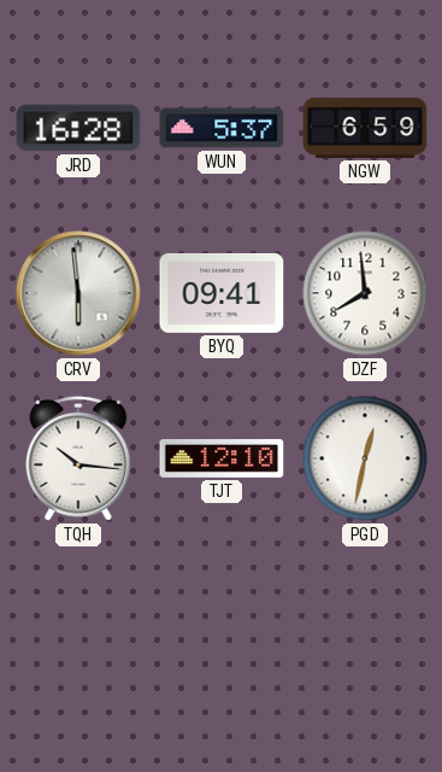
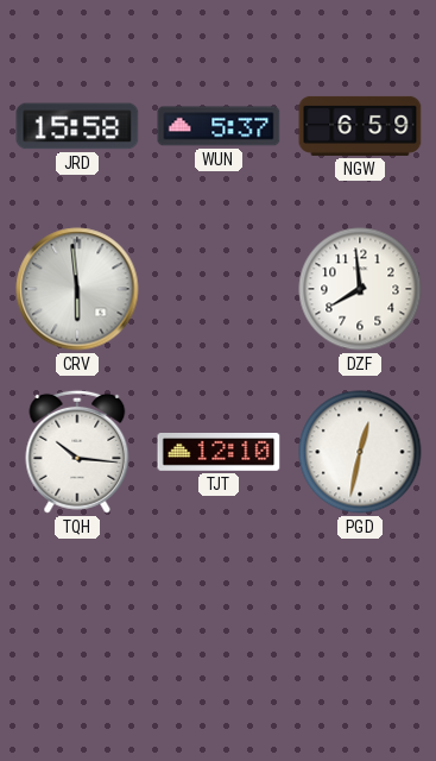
JRD: 16:28 -> 15:58
BYQ: 09:41 -> none
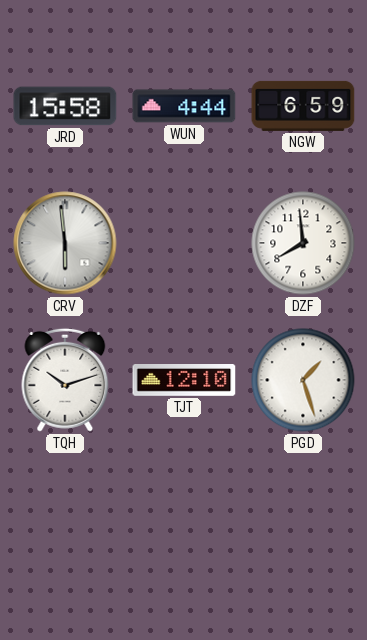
WUN: 5:37 -> 4:44
TQH: 10:16 -> 10:12
PGD: 12:32 -> 1:27
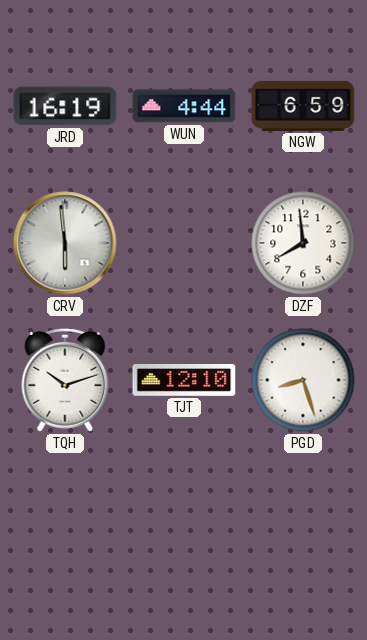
JRD: 15:58 -> 16:19
PGD: 1:27 -> 8:27
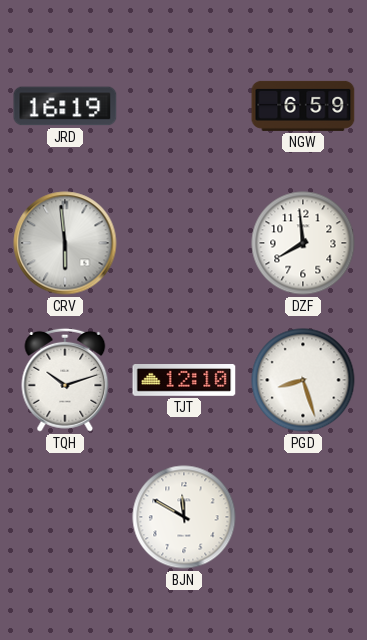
WUN: 4:44 -> none
BJN: none -> 11:50
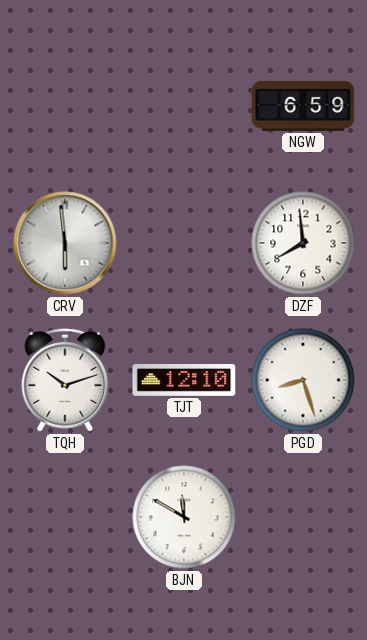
JRD: 16:19 -> none
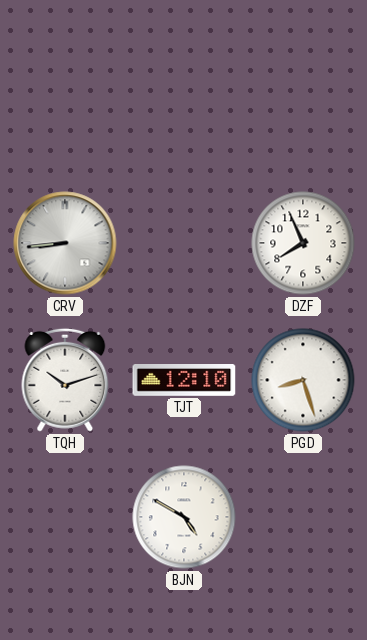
NGW: 6:59 -> none
CRV: 5:59 -> 8:44
DZF: 7:59 -> 7:56
BJN: 11:50 -> 4:50
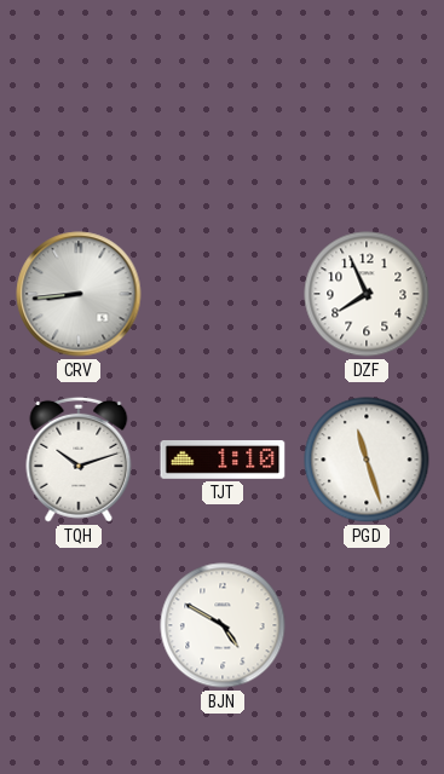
TJT: 12:10 -> 1:10
PGD: 8:27 -> 11:27
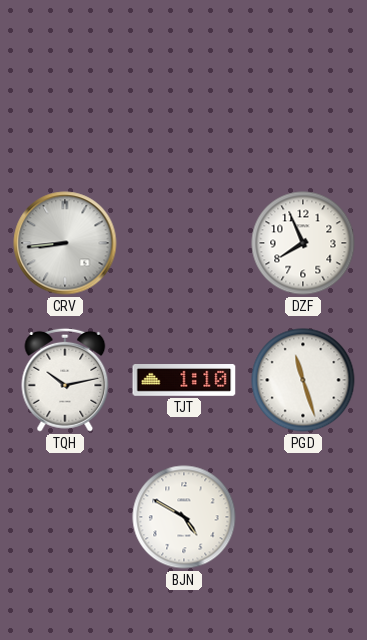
TQH: 10:12 -> 10:13
